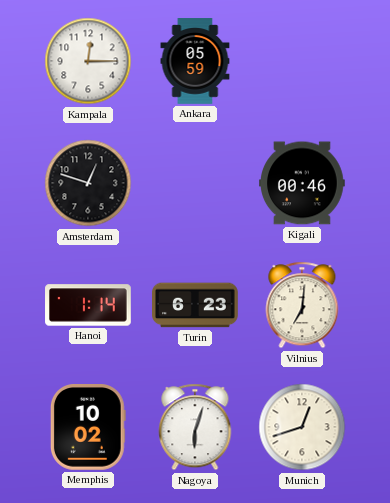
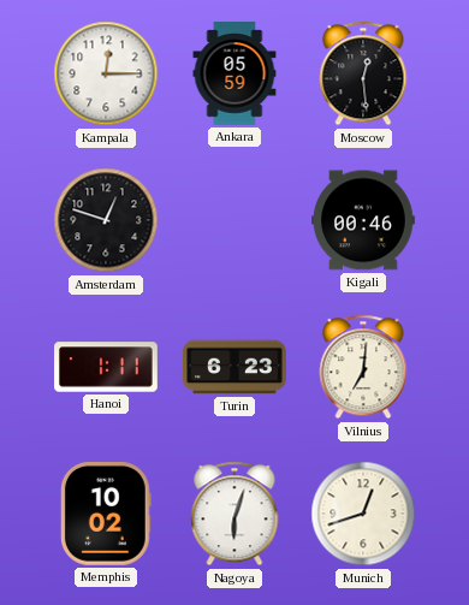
Moscow: none -> 12:29
Hanoi: 1:14 -> 1:11
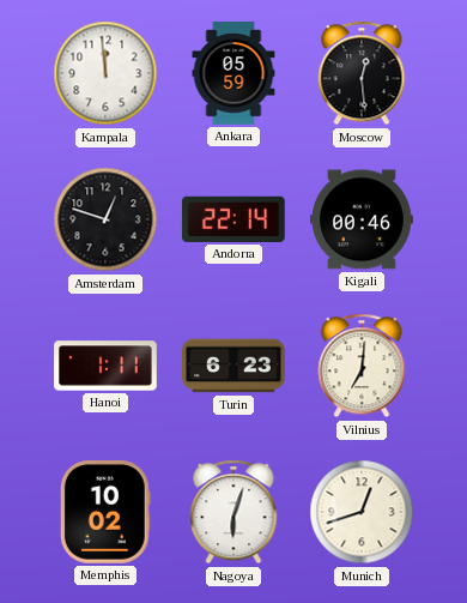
Kampala: 12:15 -> 11:59
Andorra: none -> 22:14
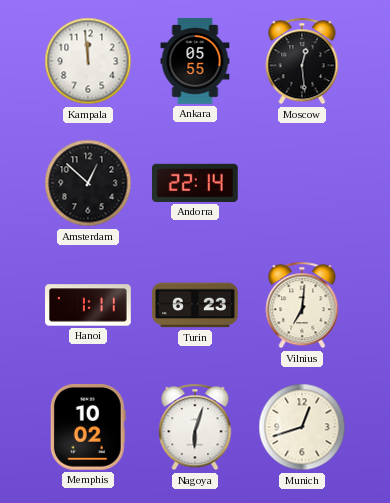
Ankara: 05:59 -> 05:55
Amsterdam: 12:48 -> 12:52
Kigali: 00:46 -> none
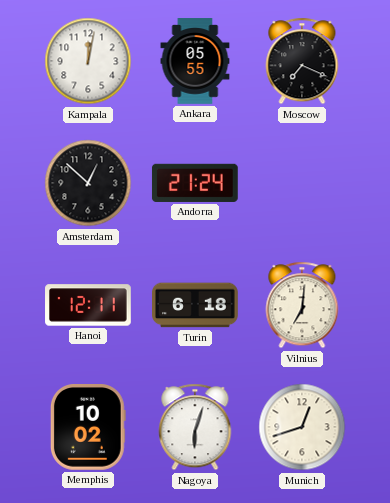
Kampala: 11:59 -> 12:02
Moscow: 12:29 -> 7:19
Andorra: 22:14 -> 21:24
Hanoi: 1:11 -> 12:11
Turin: 6:23 -> 6:18
